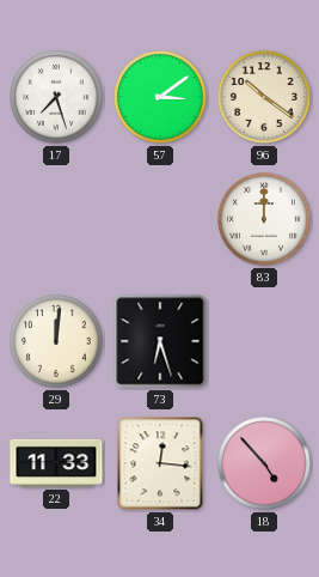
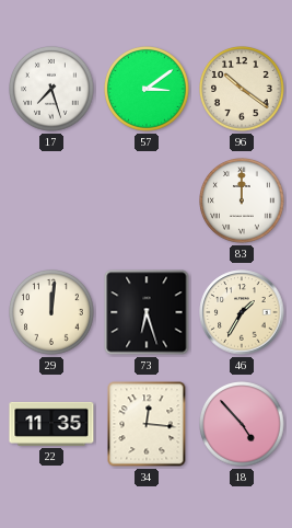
46: none -> 1:35
22: 11:33 -> 11:35
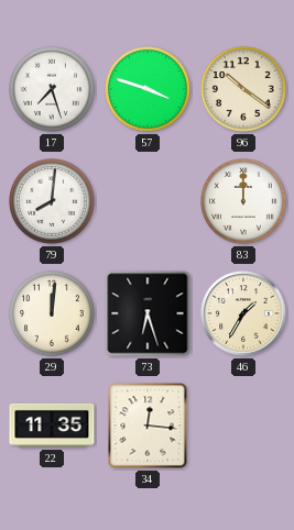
57: 3:09 -> 3:48
79: none -> 8:01
18: 4:53 -> none
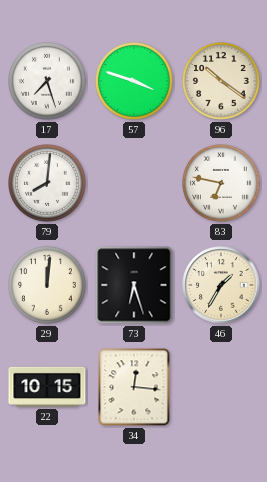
83: 12:00 -> 6:47
22: 11:35 -> 10:15
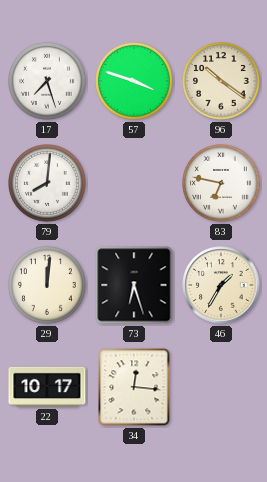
22: 10:15 -> 10:17
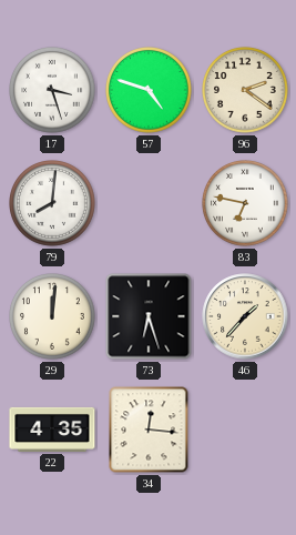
17: 7:27 -> 3:27
57: 3:48 -> 4:48
96: 10:21 -> 2:21
46: 1:35 -> 1:37
22: 10:17 -> 4:35
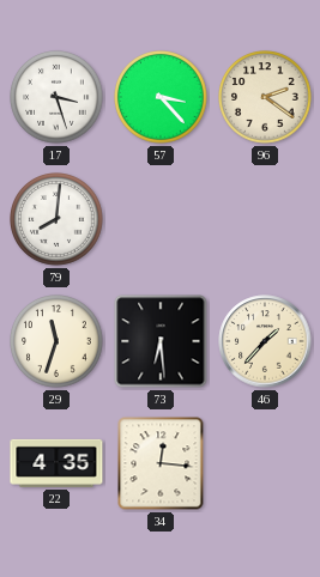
57: 4:48 -> 3:23
83: 6:47 -> none
29: 12:01 -> 11:33
73: 6:27 -> 6:29
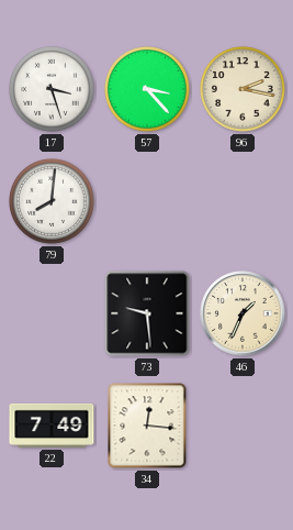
96: 2:21 -> 2:17
29: 11:33 -> none
73: 6:29 -> 9:29
46: 1:37 -> 1:34
22: 4:35 -> 7:49
